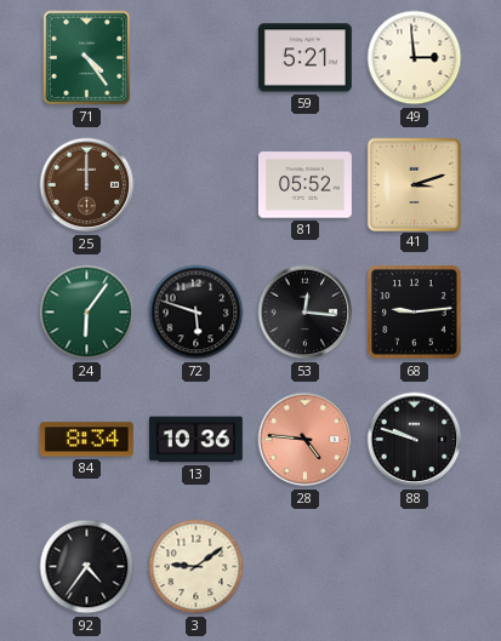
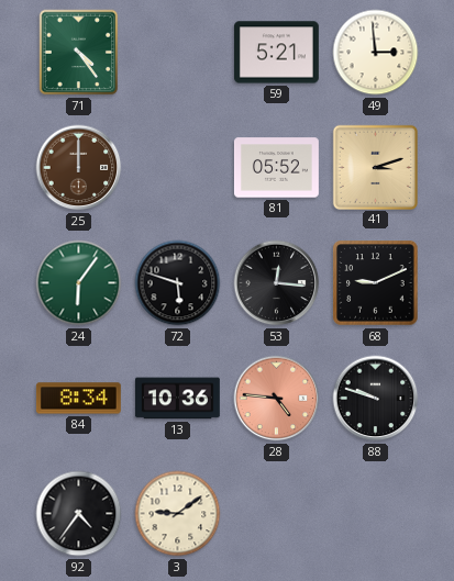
68: 9:14 -> 9:11
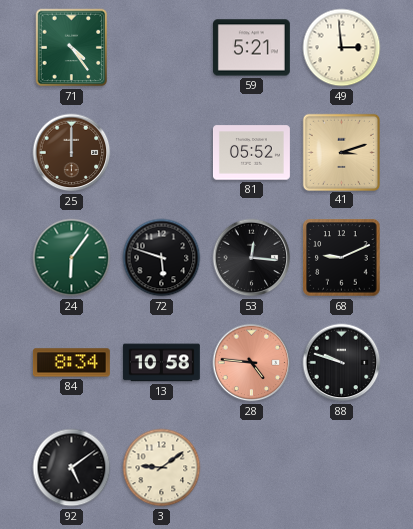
13: 10:36 -> 10:58
92: 4:36 -> 5:09
